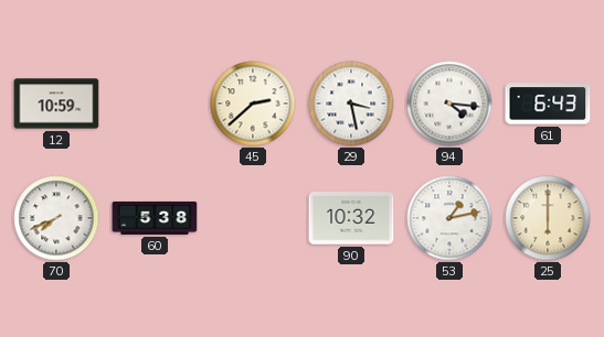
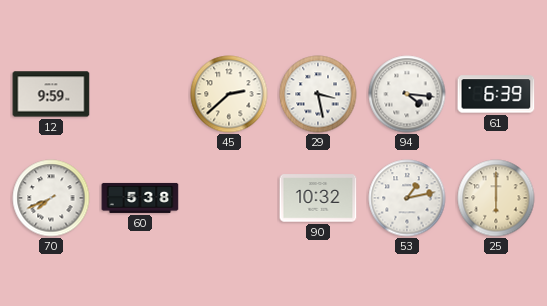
12: 10:59 -> 9:59
61: 6:43 -> 6:39
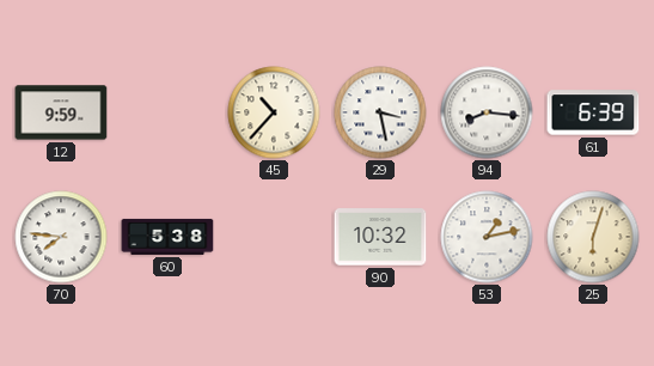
45: 2:38 -> 10:37
94: 4:16 -> 8:16
70: 7:41 -> 7:46
25: 6:00 -> 6:03
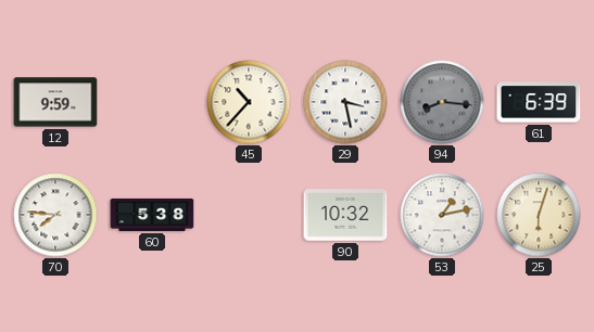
94 dial: white -> grey
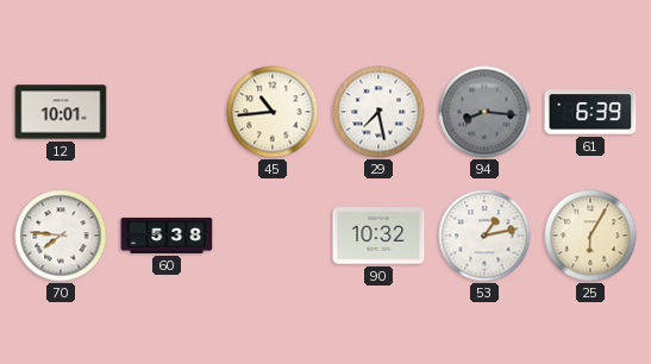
12: 9:59 -> 10:01
45: 10:37 -> 10:44
29: 3:28 -> 7:28
25: 6:03 -> 6:05
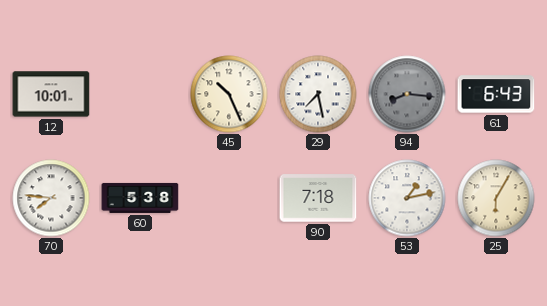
45: 10:44 -> 10:26
61: 6:39 -> 6:43
90: 10:32 -> 7:18
